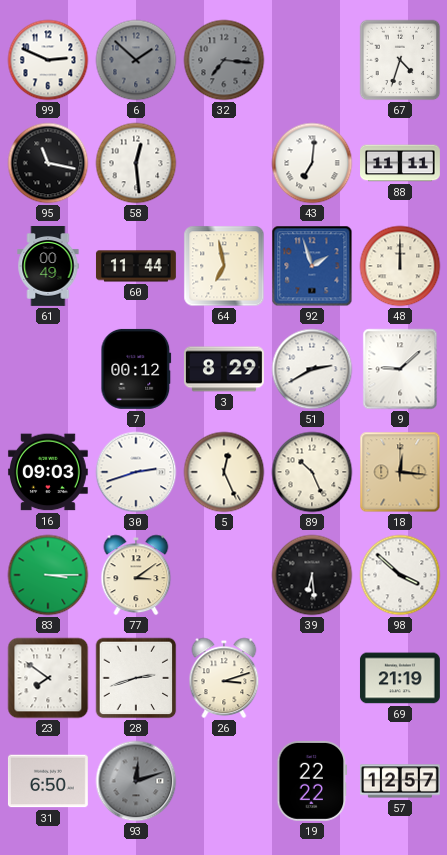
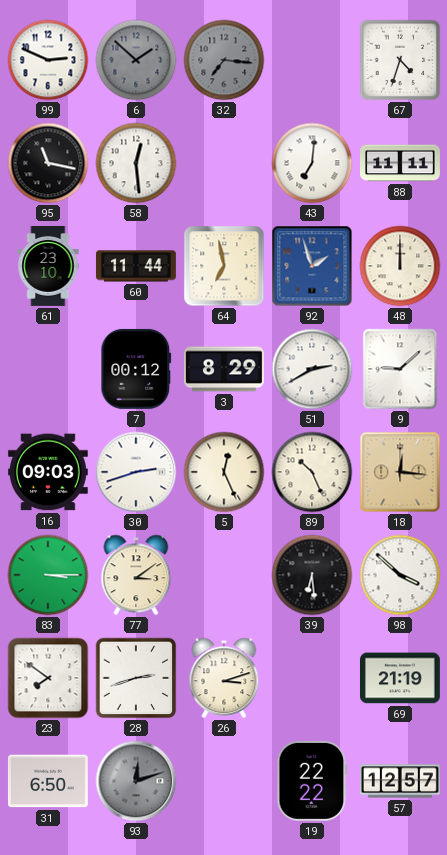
61: 00:49 -> 23:10
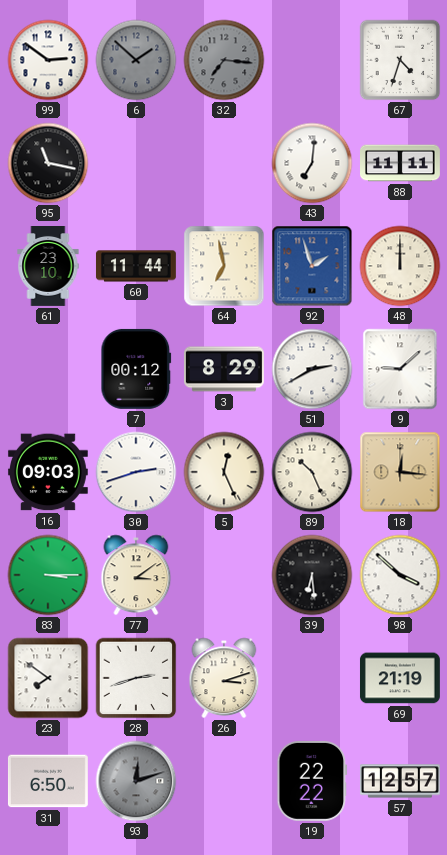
99: 2:49 -> 2:51
58: 12:29 -> none
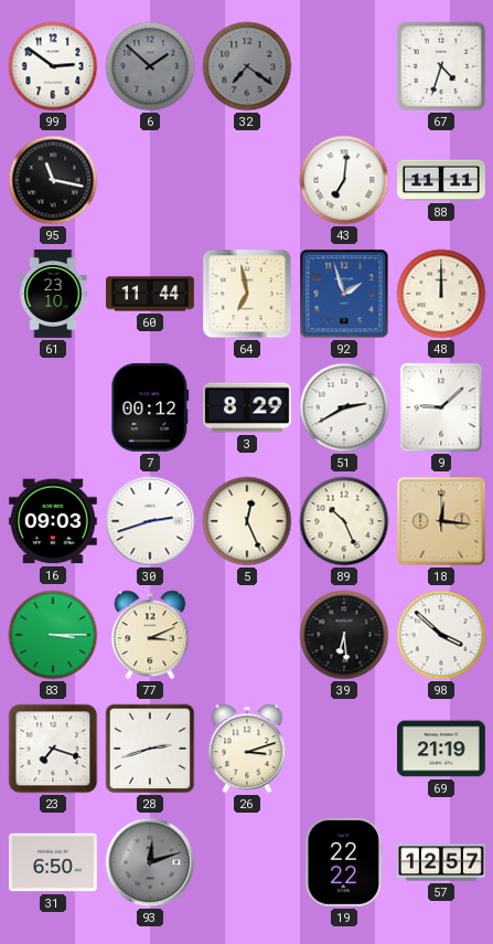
32: 7:16 -> 7:21
77: 3:09 -> 3:11
23: 7:51 -> 7:18
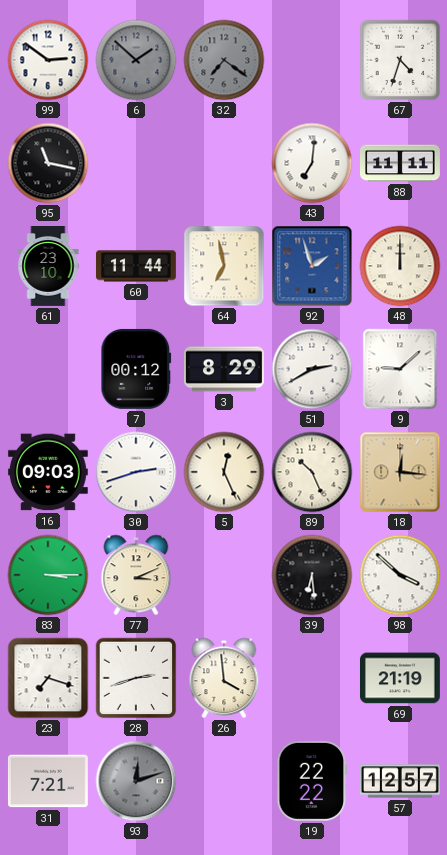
26: 3:12 -> 3:59
31: 6:50 -> 7:21
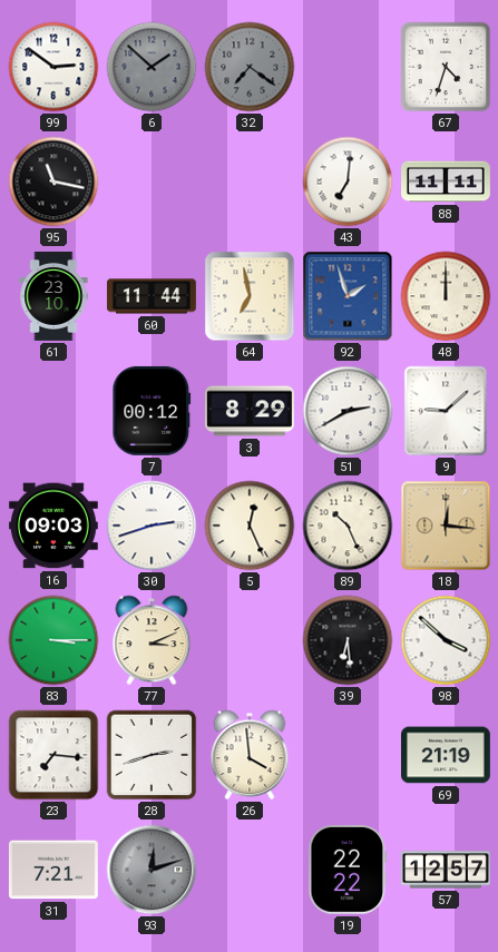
23: 7:18 -> 7:16
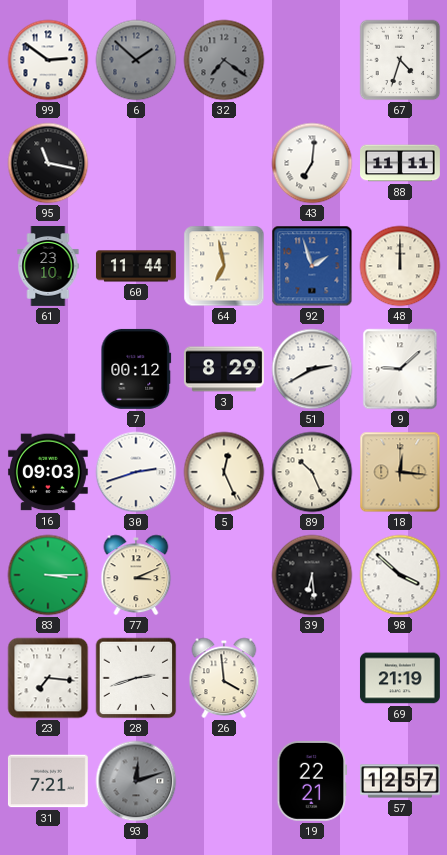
19: 22:22 -> 22:21
